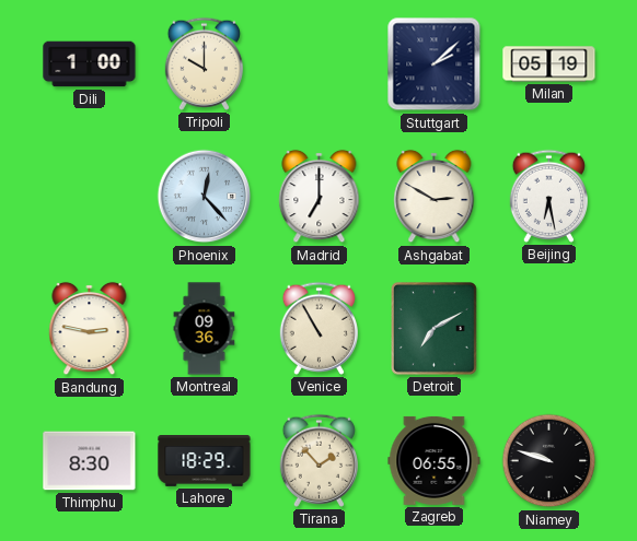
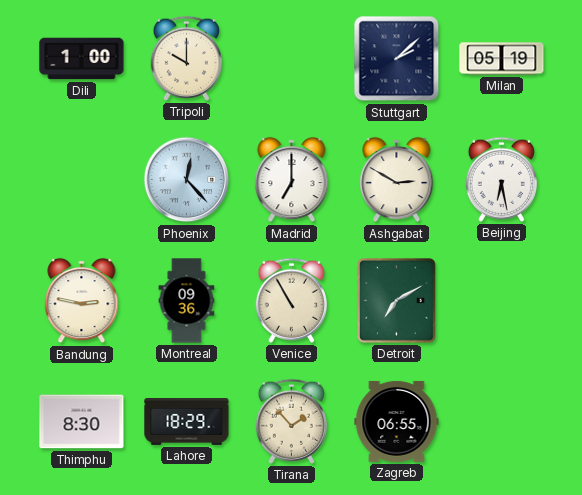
Niamey: 9:48 -> none
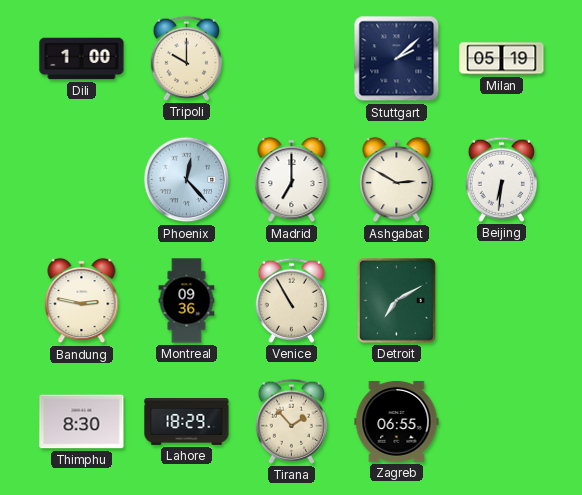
Beijing: 6:28 -> 6:31
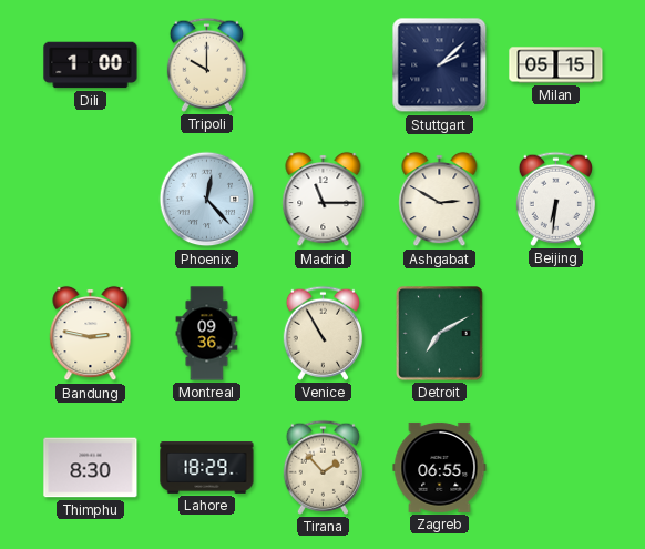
Milan: 05:19 -> 05:15
Madrid: 7:00 -> 11:15
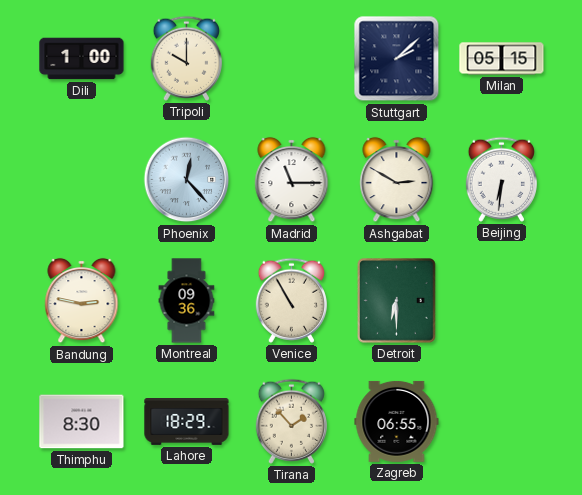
Detroit: 7:10 -> 6:30
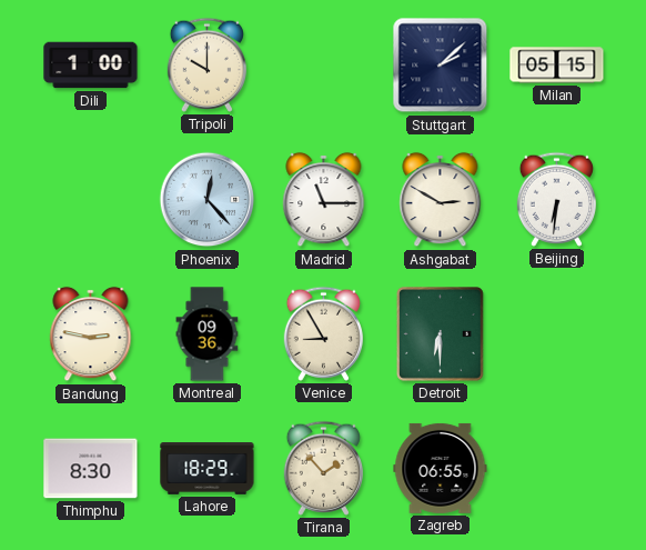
Venice: 10:55 -> 8:55
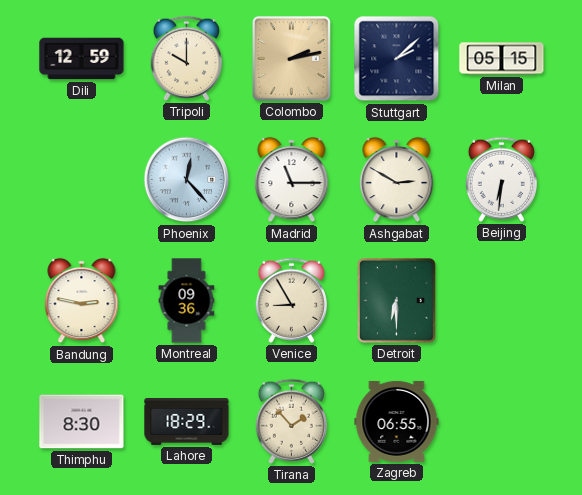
Dili: 1:00 -> 12:59
Colombo: none -> 2:13
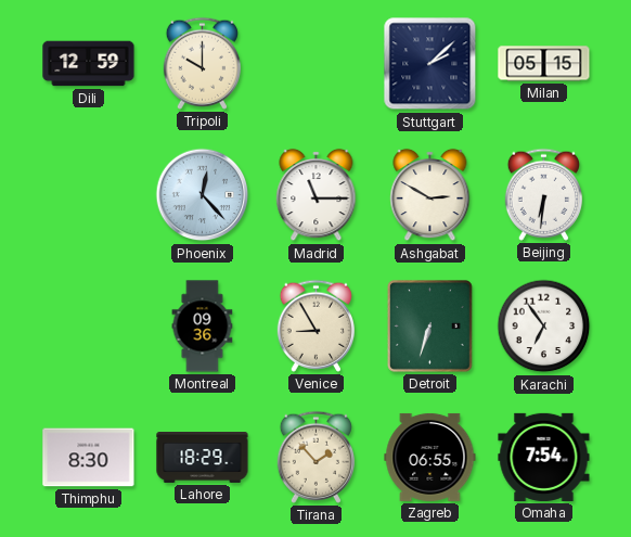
Colombo: 2:13 -> none
Bandung: 2:47 -> none
Detroit: 6:30 -> 6:33
Karachi: none -> 6:54
Omaha: none -> 7:54
